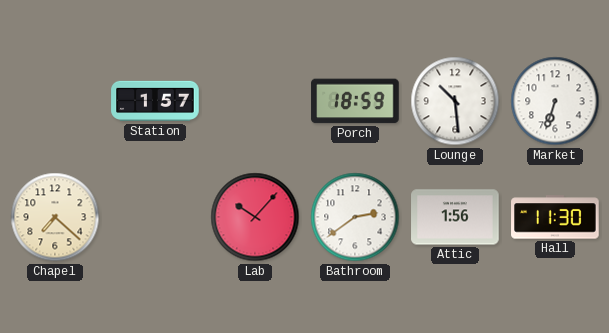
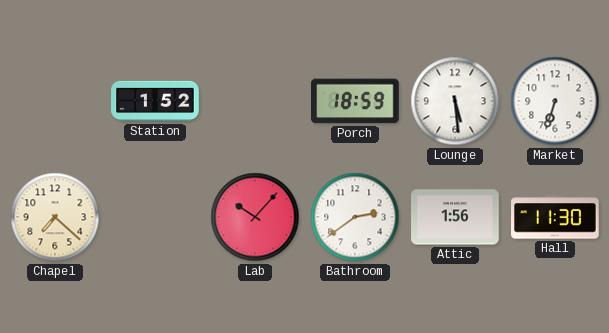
Station: 1:57 -> 1:52
Lounge: 10:29 -> 5:29
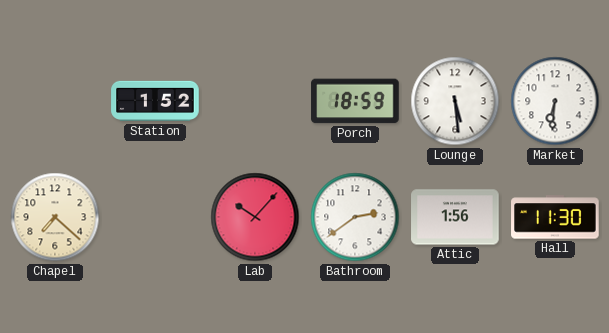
Market: 6:33 -> 6:31
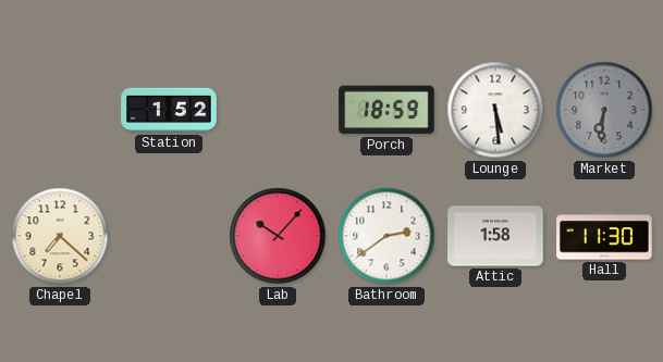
Market dial: white -> grey
Attic: 1:56 -> 1:58
